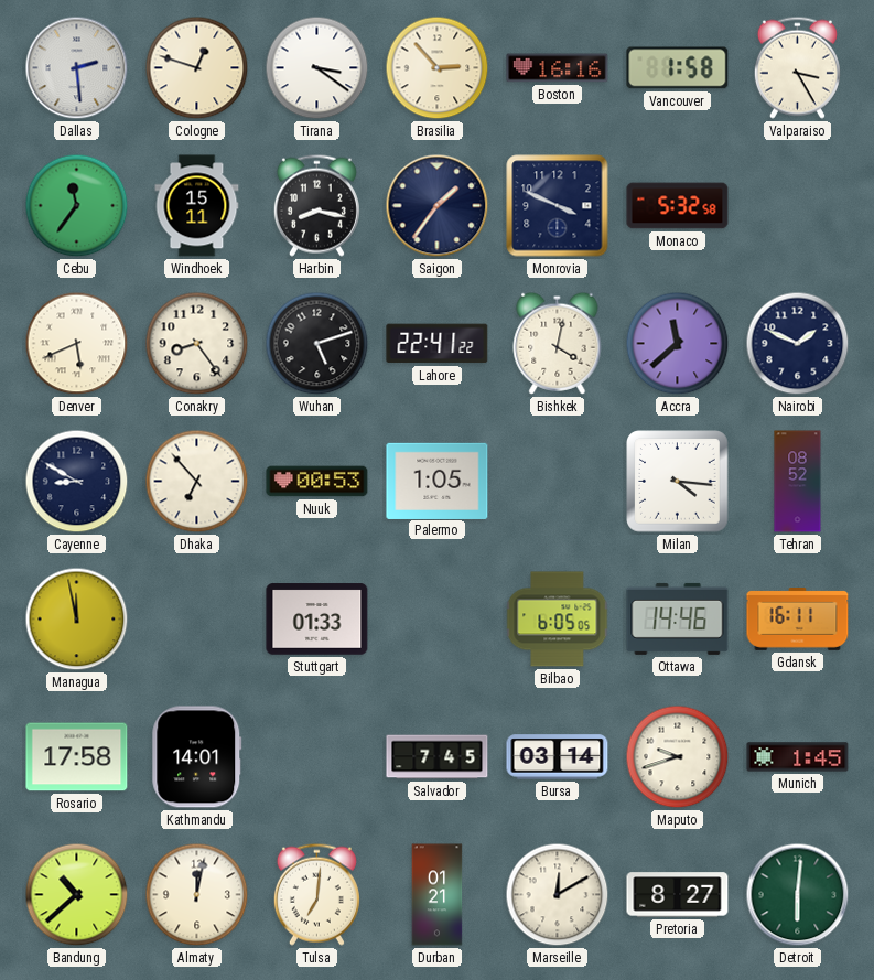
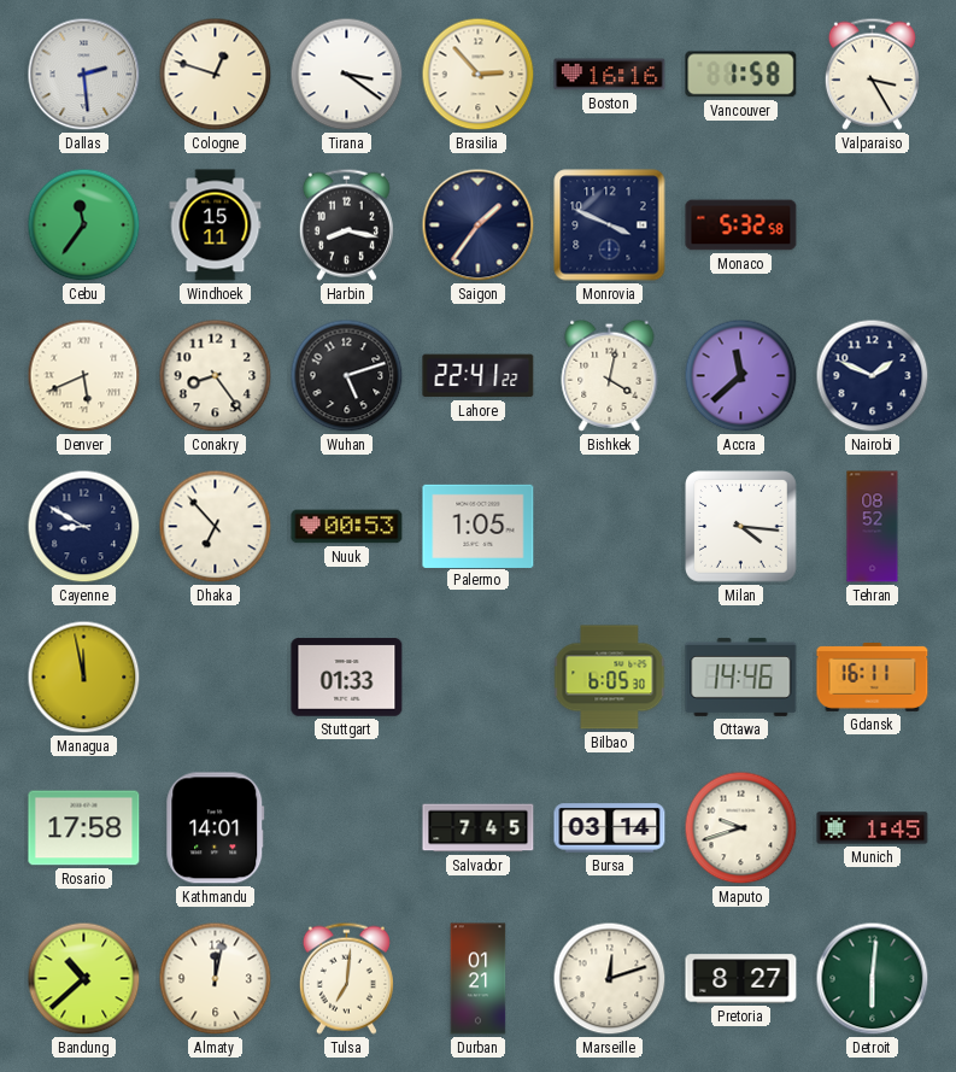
Bilbao: 6:05:05 -> 6:05:30
Marseille: 12:10 -> 12:12
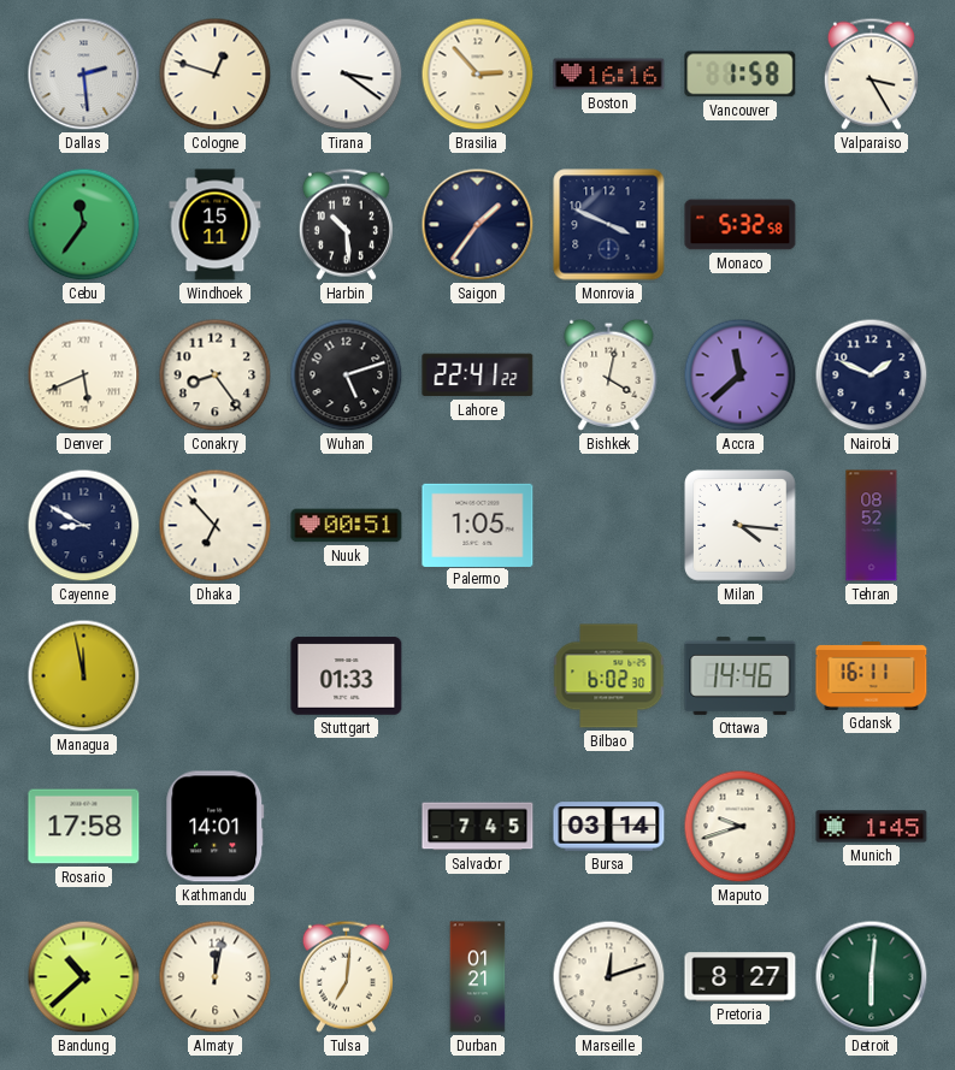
Harbin: 8:17 -> 10:29
Nuuk: 00:53 -> 00:51
Bilbao: 6:05 -> 6:02
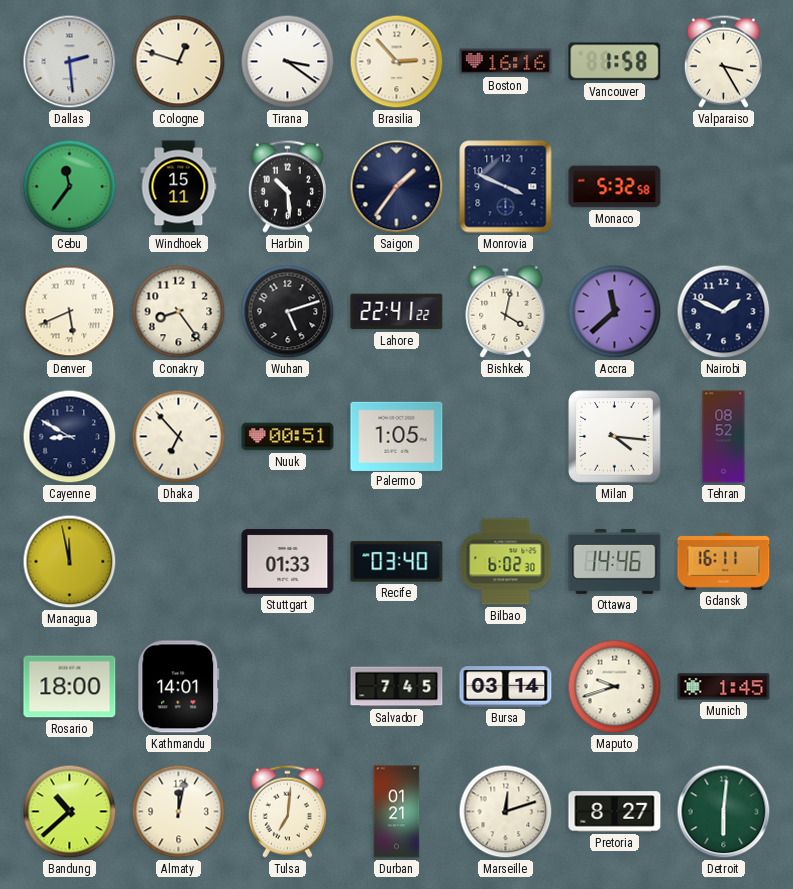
Recife: none -> 03:40
Rosario: 17:58 -> 18:00
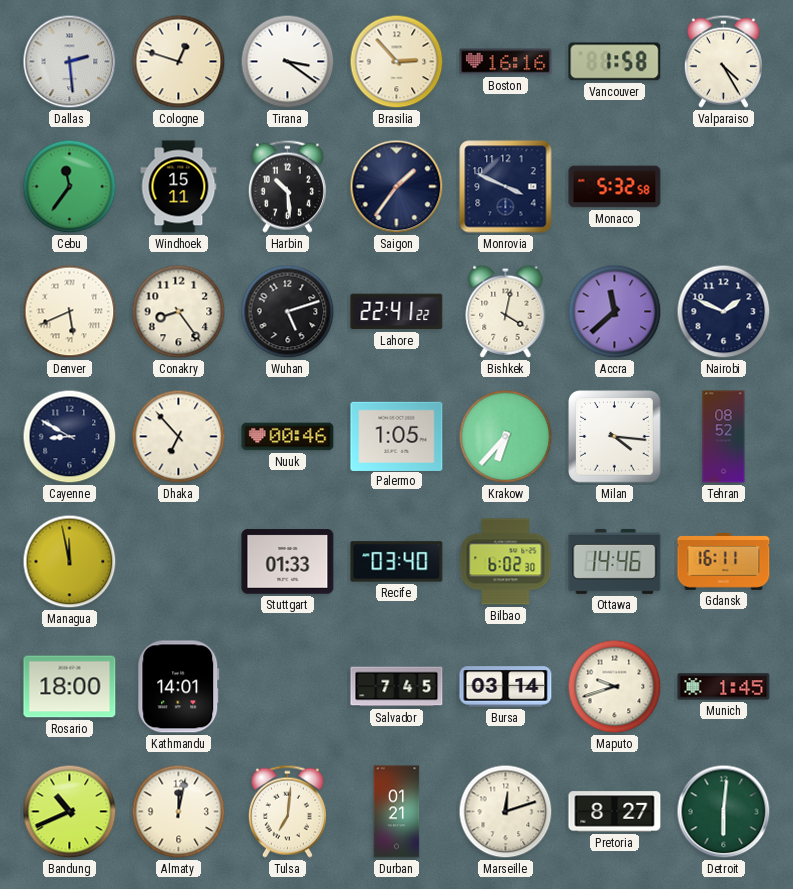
Valparaiso: 3:25 -> 4:25
Nuuk: 00:51 -> 00:46
Krakow: none -> 6:37
Bandung: 10:38 -> 10:41
